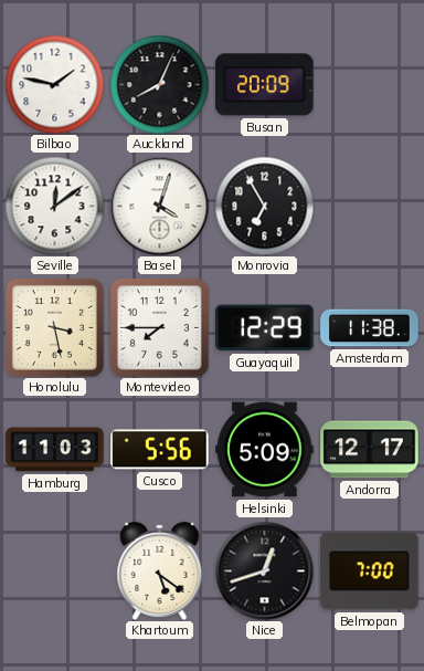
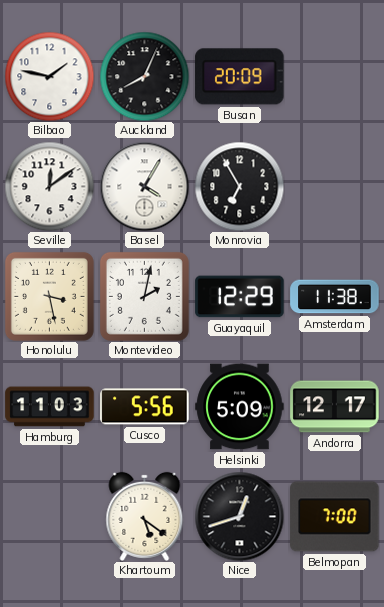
Basel: 4:03 -> 4:05
Montevideo: 7:45 -> 2:02
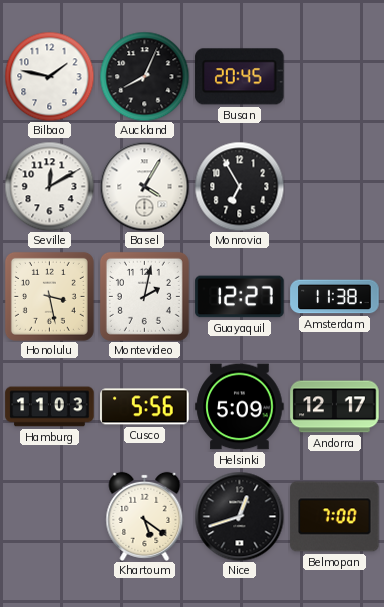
Busan: 20:09 -> 20:45
Seville: 12:09 -> 12:10
Guayaquil: 12:29 -> 12:27
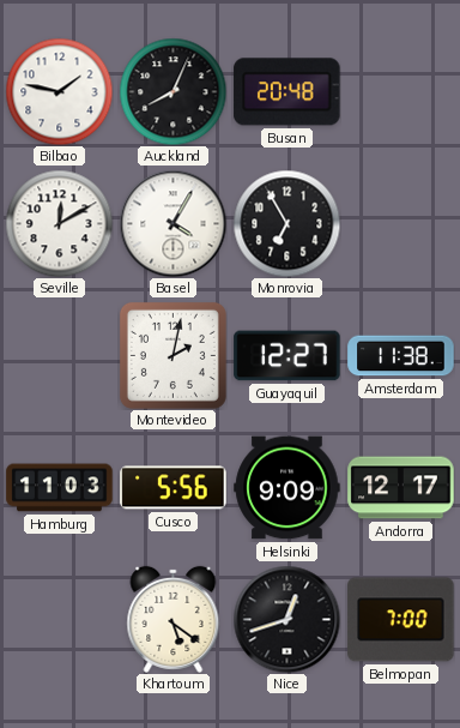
Busan: 20:45 -> 20:48
Honolulu: 3:28 -> none
Helsinki: 5:09 -> 9:09
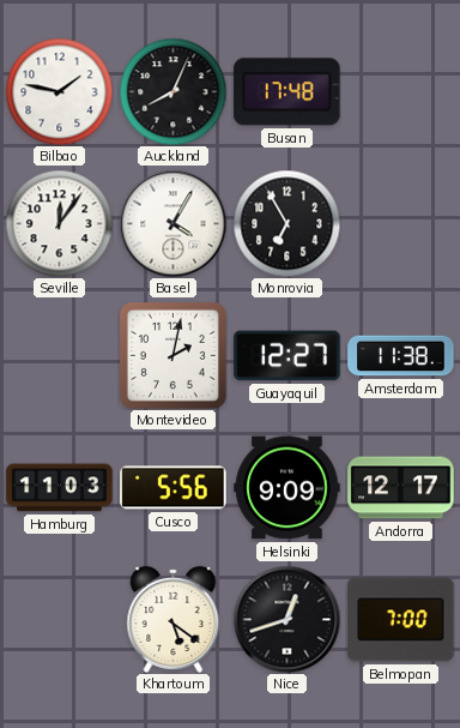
Busan: 20:48 -> 17:48
Seville: 12:10 -> 12:06
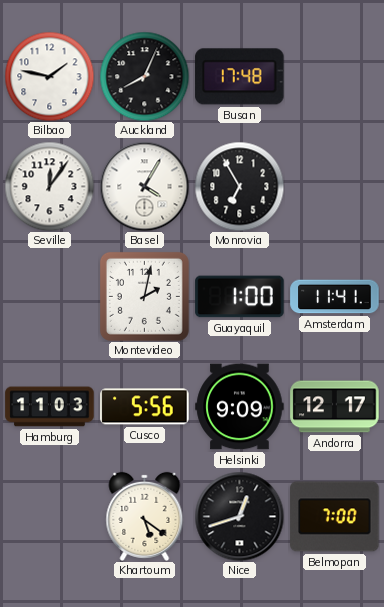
Guayaquil: 12:27 -> 1:00
Amsterdam: 11:38 -> 11:41
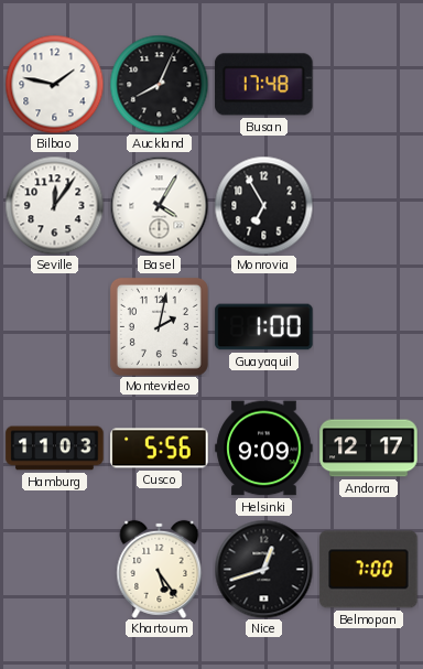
Amsterdam: 11:41 -> none
Khartoum: 5:21 -> 5:24
